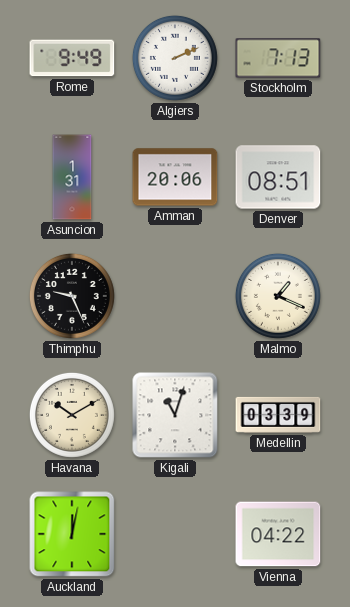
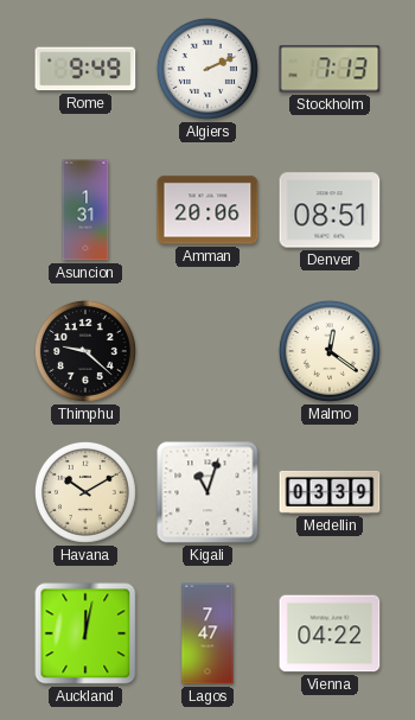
Thimphu: 9:26 -> 9:22
Malmo: 1:19 -> 12:21
Lagos: none -> 7:47
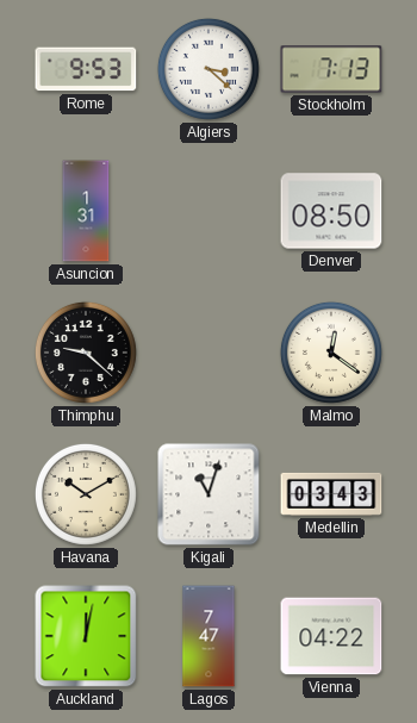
Rome: 9:49 -> 9:53
Algiers: 2:11 -> 3:22
Amman: 20:06 -> none
Denver: 08:51 -> 08:50
Medellin: 03:39 -> 03:43
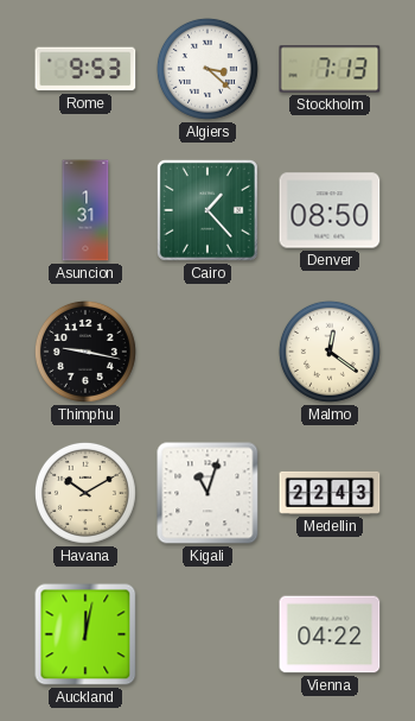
Cairo: none -> 1:23
Thimphu: 9:22 -> 9:17
Medellin: 03:43 -> 22:43
Lagos: 7:47 -> none
